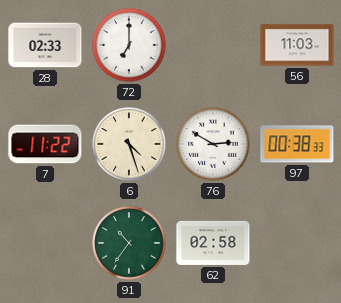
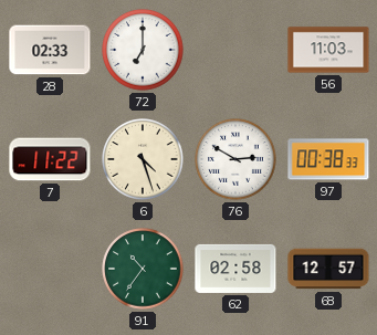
68: none -> 12:57
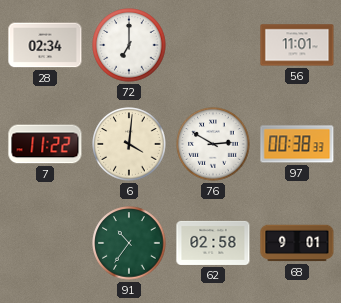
28: 02:33 -> 02:34
56: 11:03 -> 11:01
6: 4:27 -> 4:01
68: 12:57 -> 9:01
